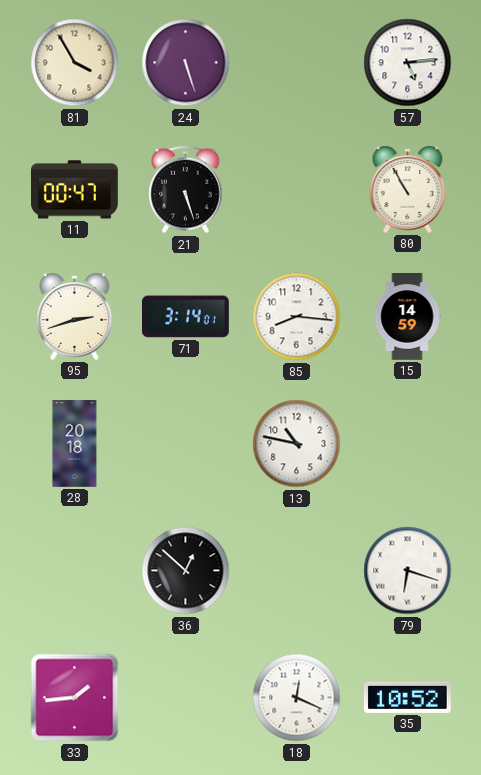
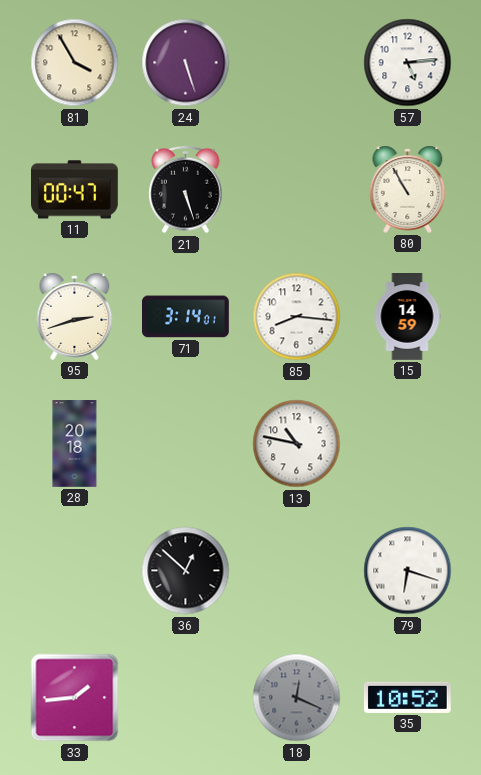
18 dial: white -> grey
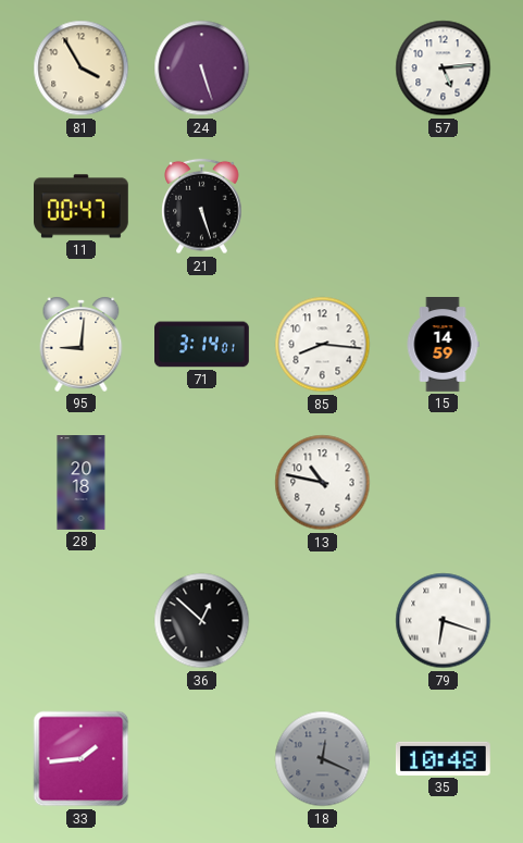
80: 10:55 -> none
95: 2:42 -> 9:01
35: 10:52 -> 10:48
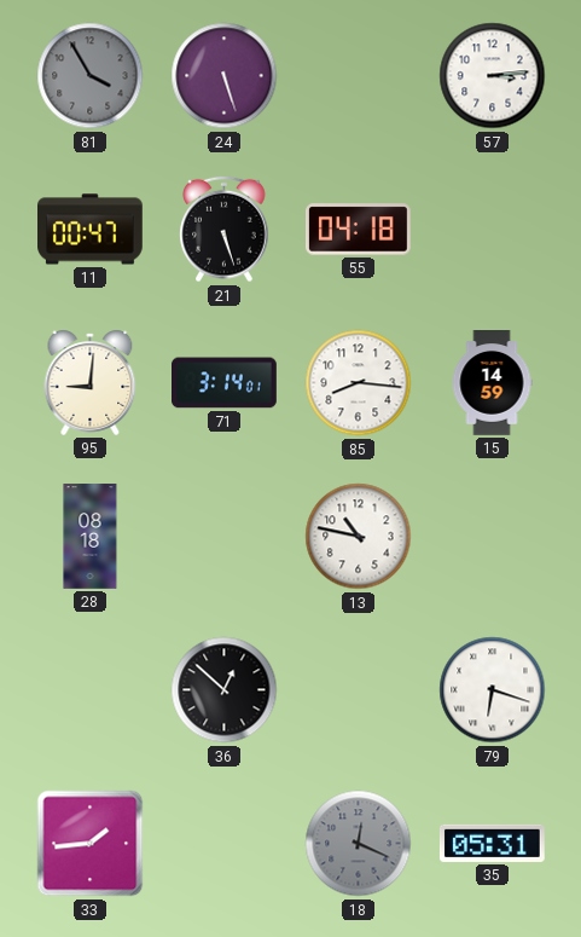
81 dial: cream -> grey
57: 5:14 -> 3:14
55: none -> 04:18
28: 20:18 -> 08:18
35: 10:48 -> 05:31
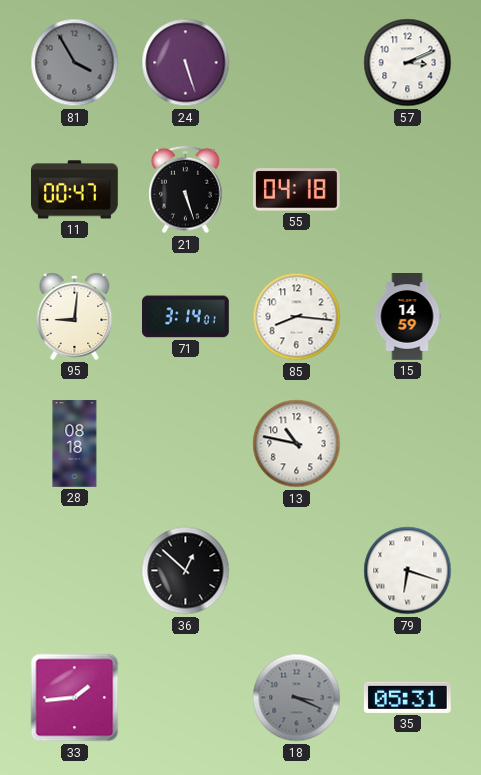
57: 3:14 -> 3:11
18: 12:19 -> 3:19
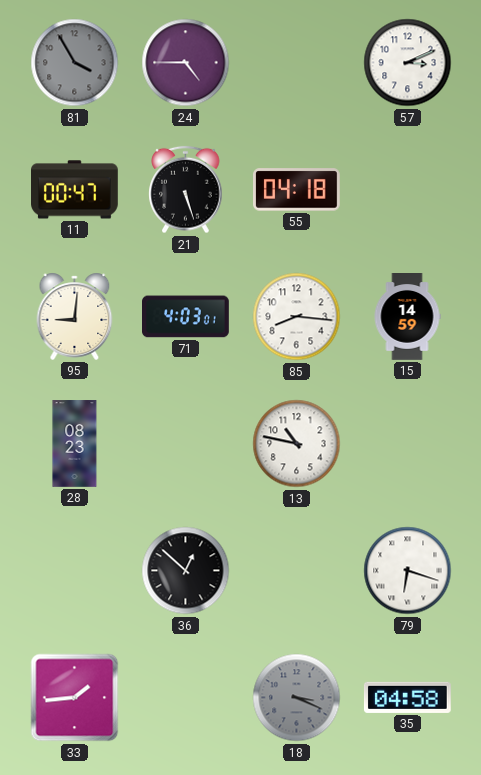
24: 5:27 -> 4:45
71: 3:14 -> 4:03
28: 08:18 -> 08:23
35: 05:31 -> 04:58
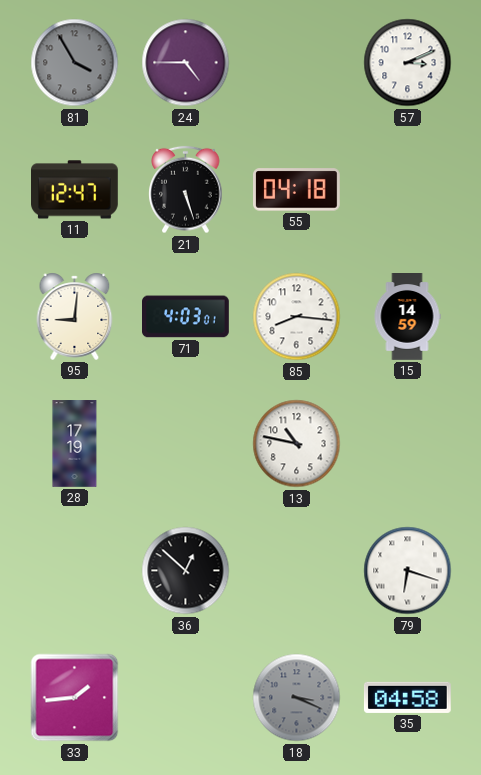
11: 00:47 -> 12:47
28: 08:23 -> 17:19
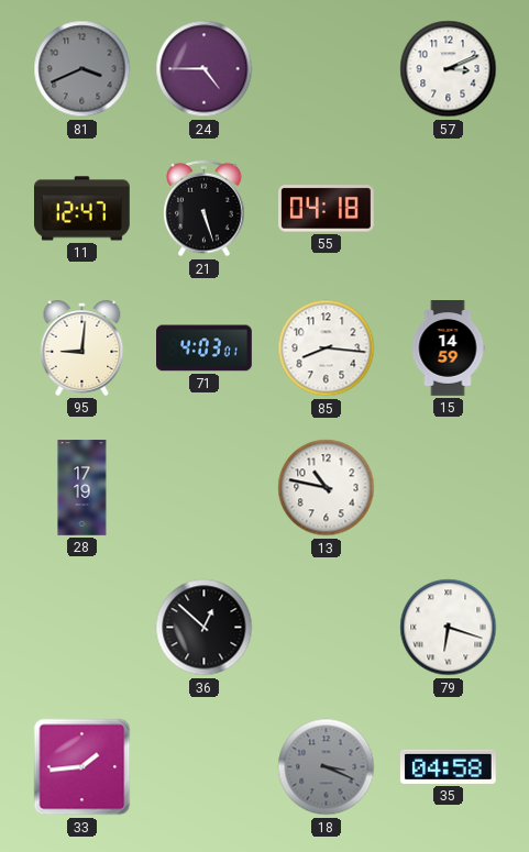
81: 3:55 -> 3:41
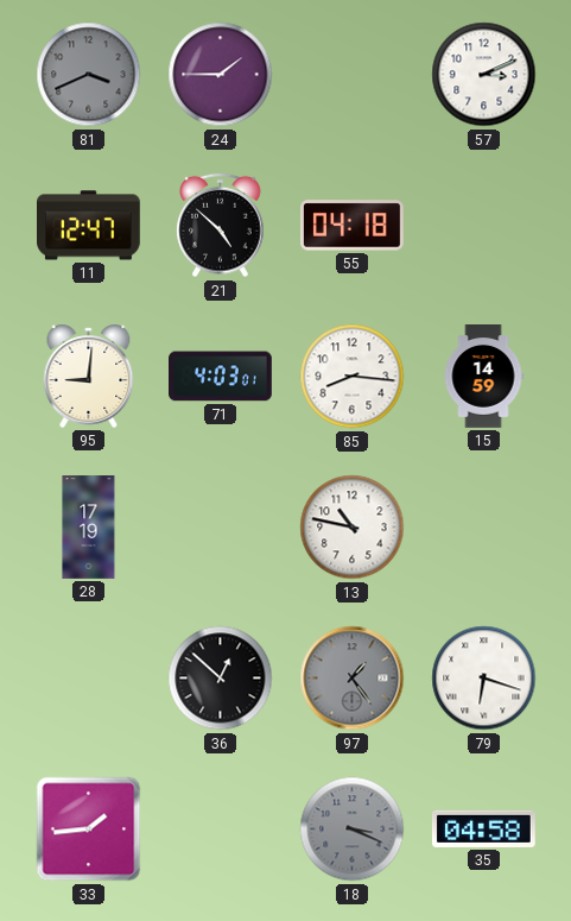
24: 4:45 -> 1:45
21: 5:27 -> 4:52
97: none -> 1:24
